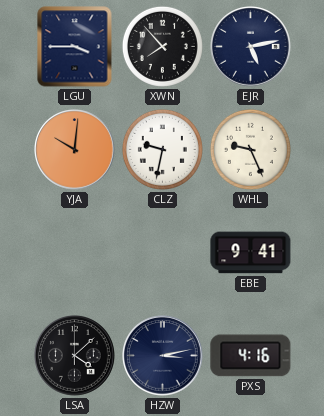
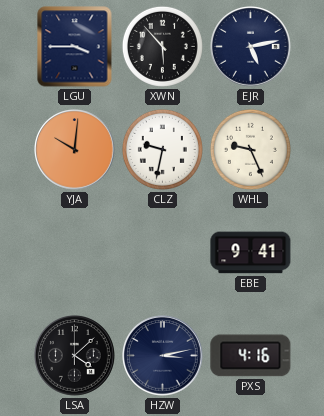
XWN: 7:53 -> 5:53
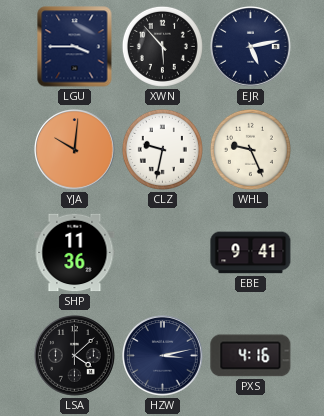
SHP: none -> 11:36
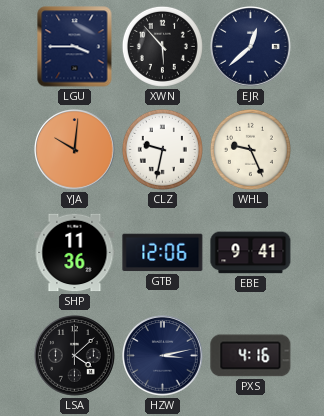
EJR: 5:13 -> 12:38
GTB: none -> 12:06
